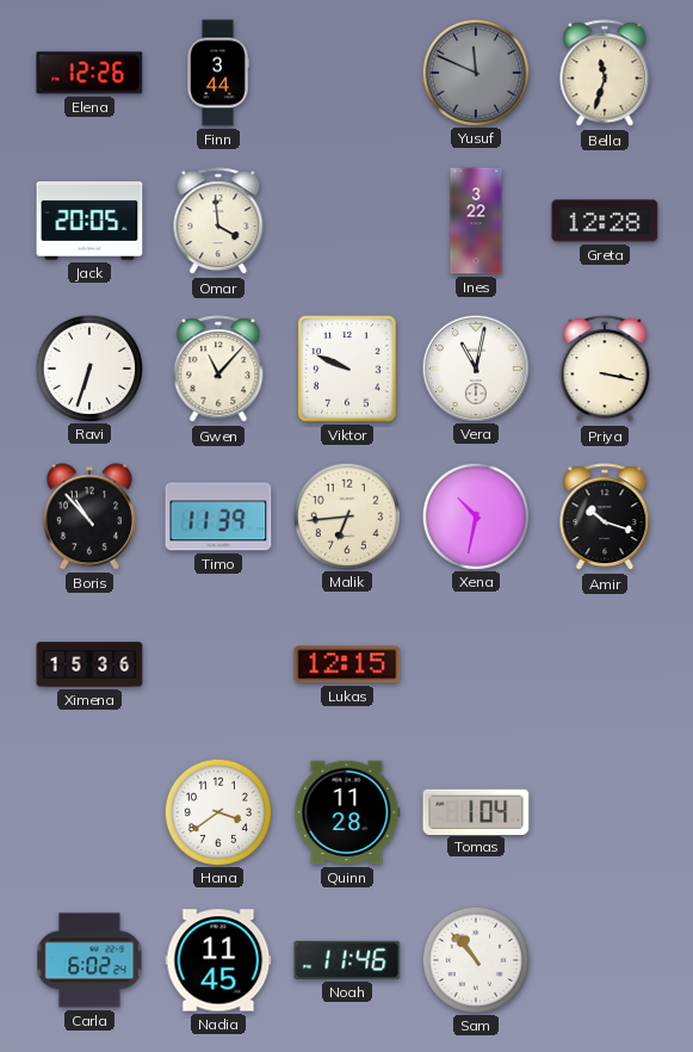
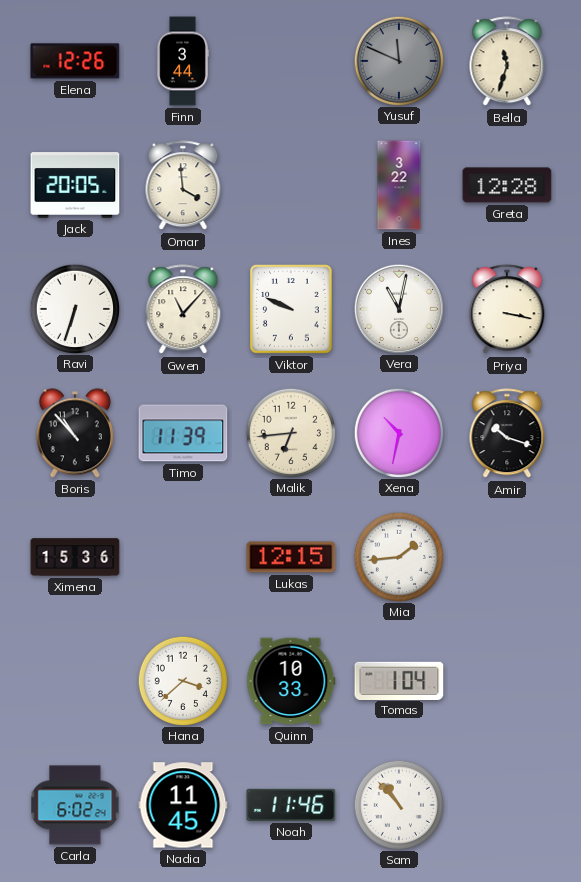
Mia: none -> 1:44
Hana: 3:39 -> 3:38
Quinn: 11:28 -> 10:33
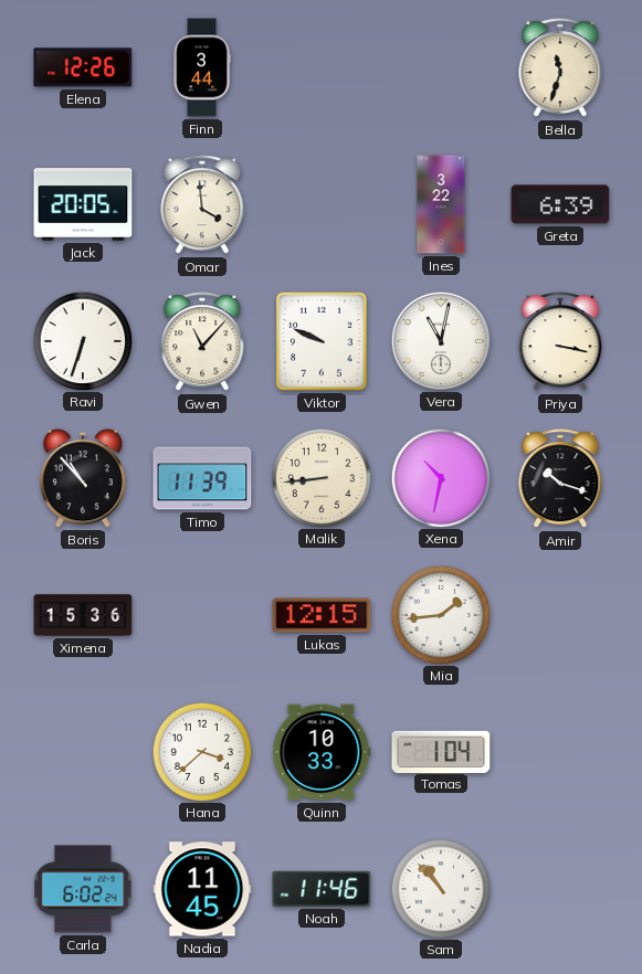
Yusuf: 11:49 -> none
Greta: 12:28 -> 6:39
Malik: 6:44 -> 8:44
